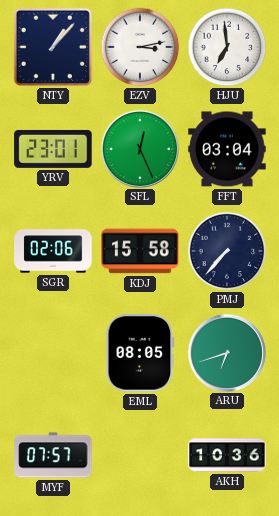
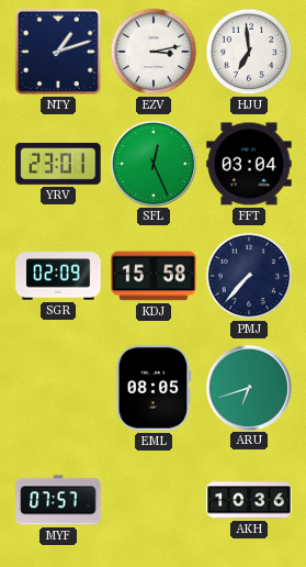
NTY: 1:07 -> 1:12
SGR: 02:06 -> 02:09
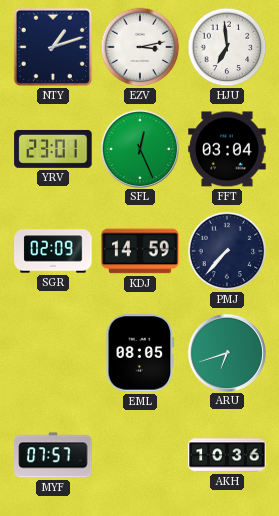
KDJ: 15:58 -> 14:59
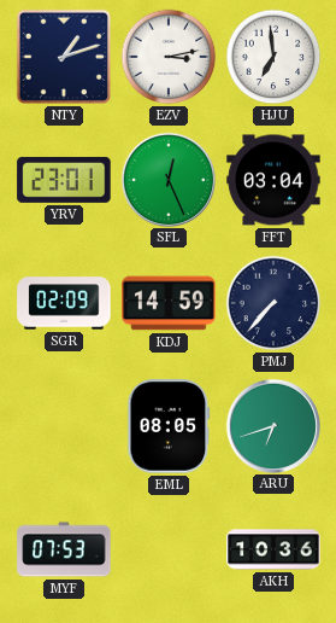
MYF: 07:57 -> 07:53
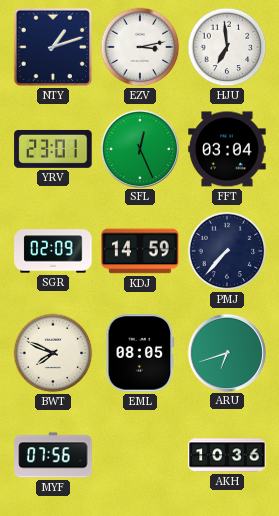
BWT: none -> 7:49
MYF: 07:53 -> 07:56
